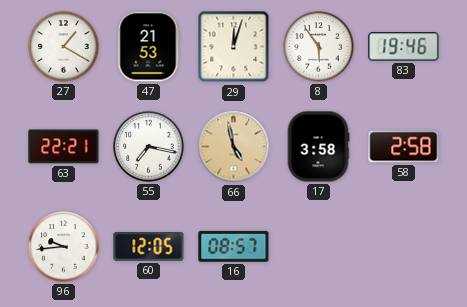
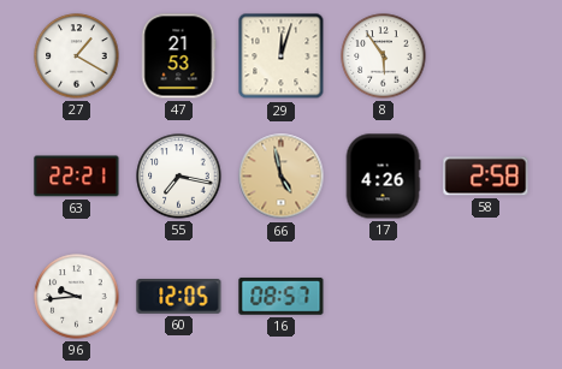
83: 19:46 -> none
17: 3:58 -> 4:26
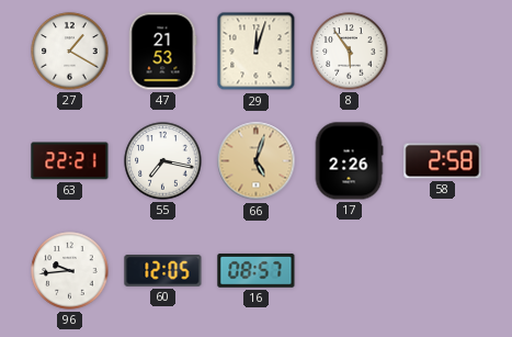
66: 4:58 -> 5:03
17: 4:26 -> 2:26
